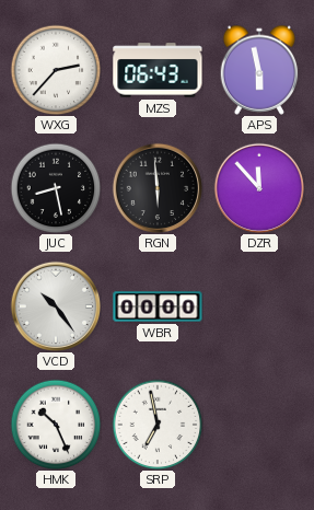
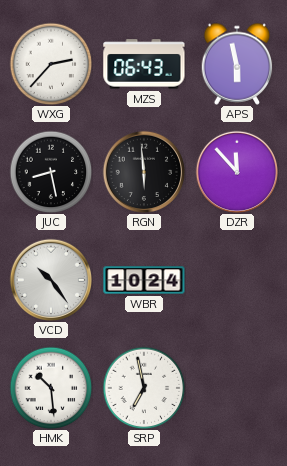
WBR: 00:00 -> 10:24
HMK: 10:26 -> 10:29
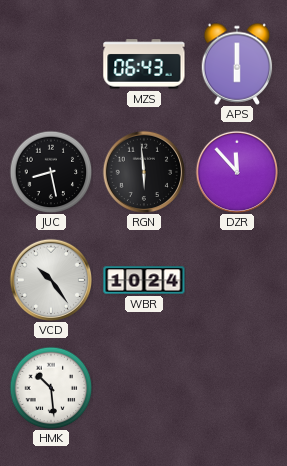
WXG: 2:37 -> none
APS: 5:58 -> 6:00
SRP: 6:58 -> none
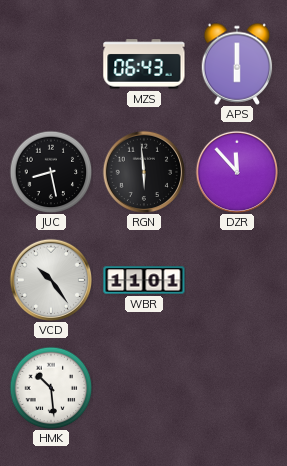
WBR: 10:24 -> 11:01
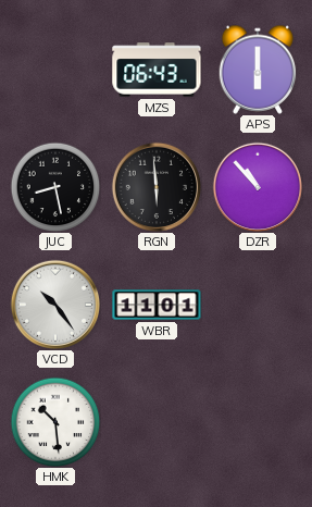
DZR: 11:53 -> 10:53
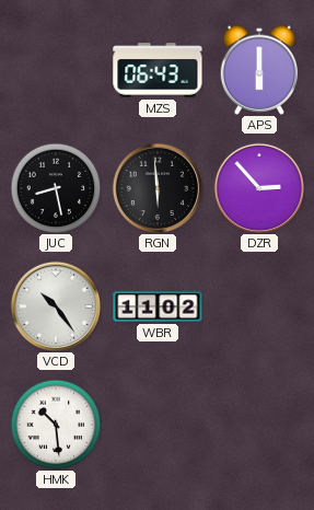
DZR: 10:53 -> 2:53
WBR: 11:01 -> 11:02
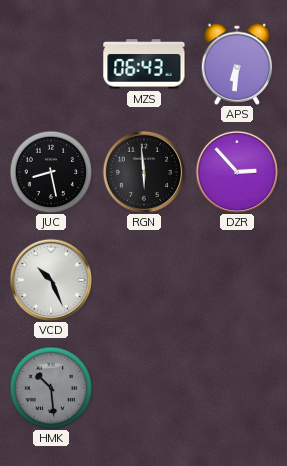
APS: 6:00 -> 6:31
VCD: 10:24 -> 10:26
WBR: 11:02 -> none
HMK dial: white -> grey
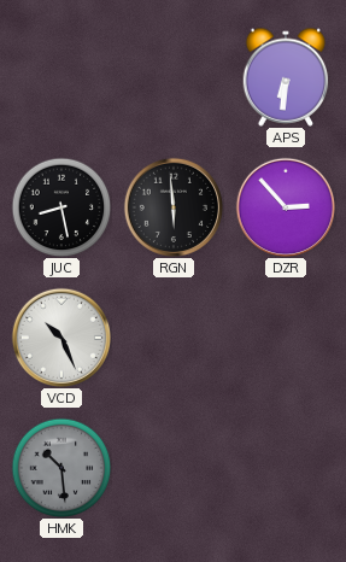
MZS: 06:43 -> none
